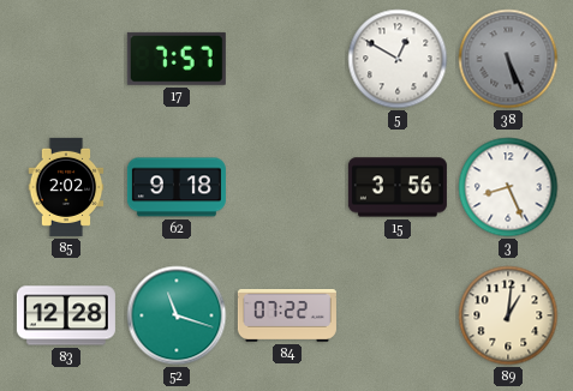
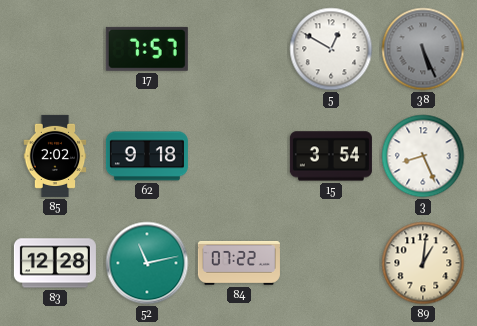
15: 3:56 -> 3:54
52: 11:18 -> 11:13
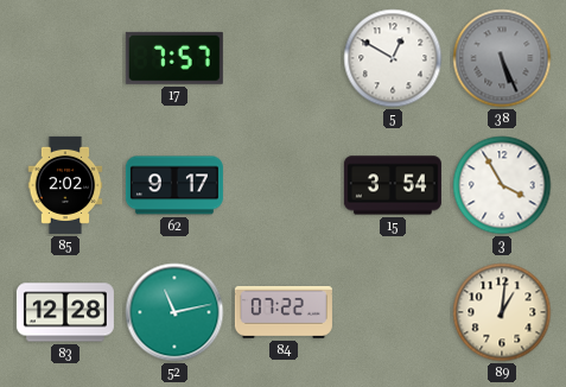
62: 9:18 -> 9:17
3: 8:26 -> 3:55
